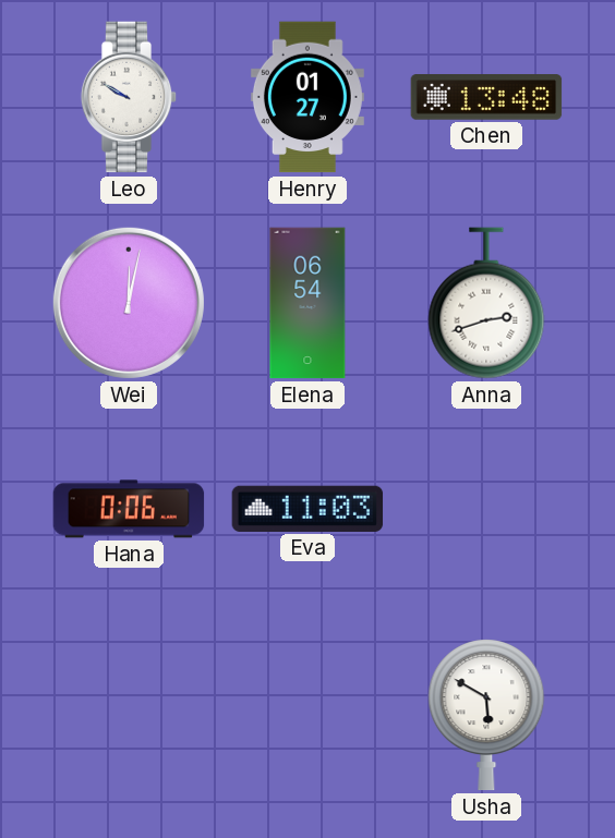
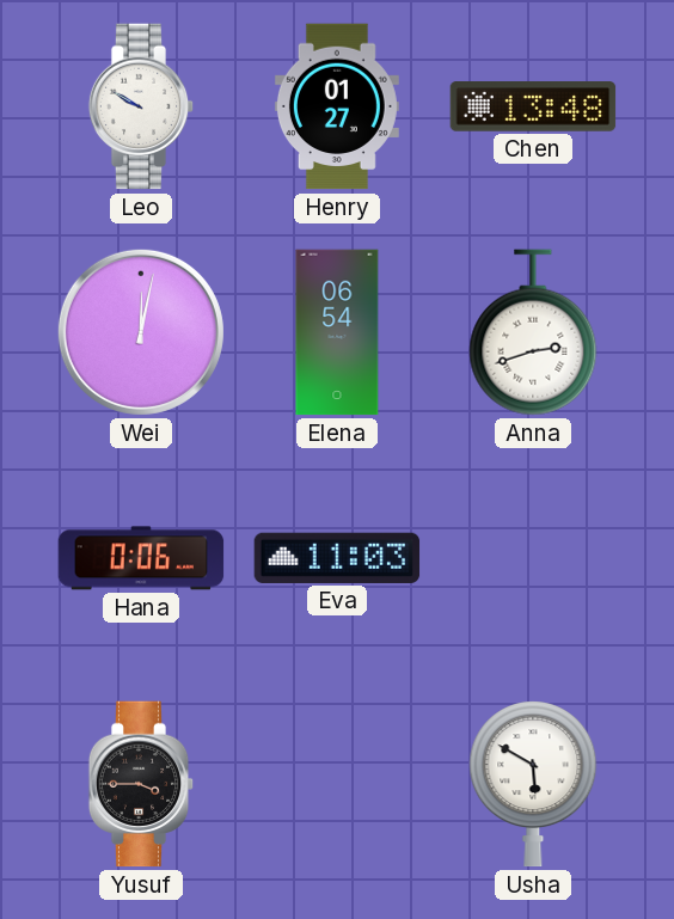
Yusuf: none -> 3:45
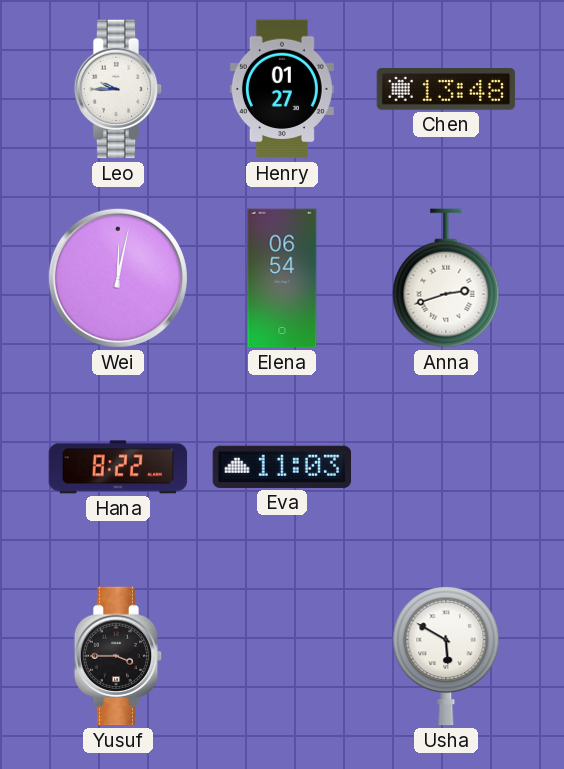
Leo: 9:50 -> 9:45
Hana: 0:06 -> 8:22
